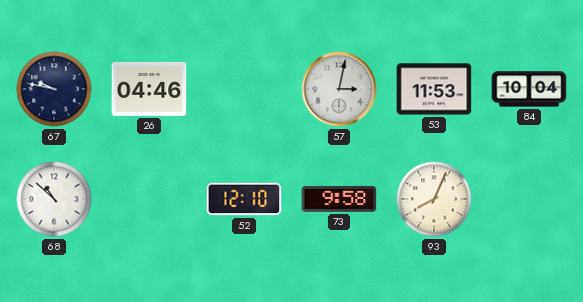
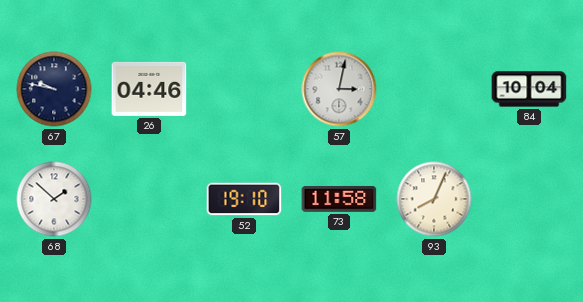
53: 11:53 -> none
68: 10:52 -> 1:52
52: 12:10 -> 19:10
73: 9:58 -> 11:58
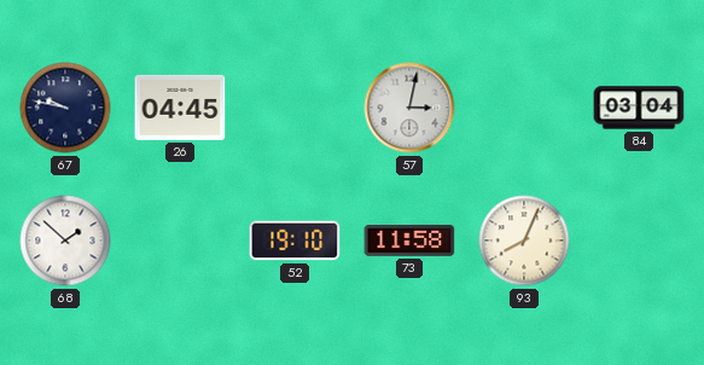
26: 04:46 -> 04:45
84: 10:04 -> 03:04
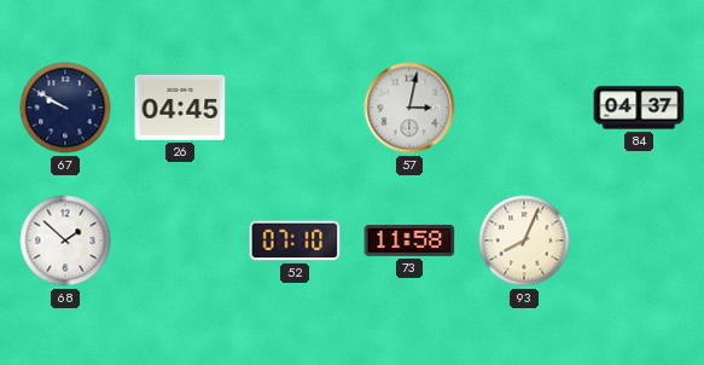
67: 9:47 -> 9:50
84: 03:04 -> 04:37
52: 19:10 -> 07:10
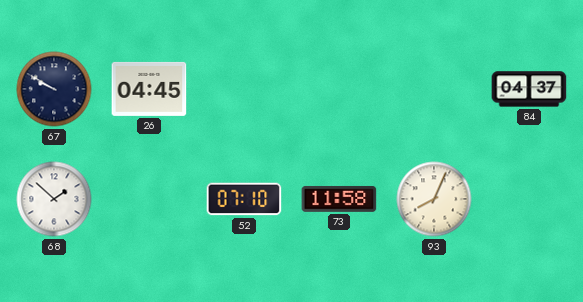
57: 3:02 -> none
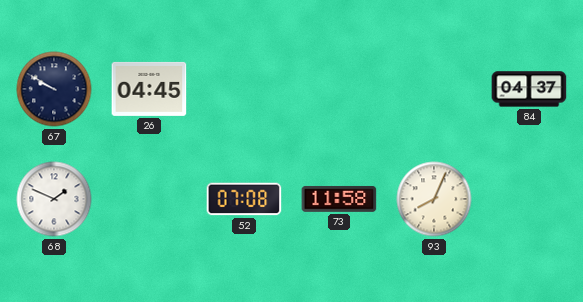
68: 1:52 -> 1:49
52: 07:10 -> 07:08
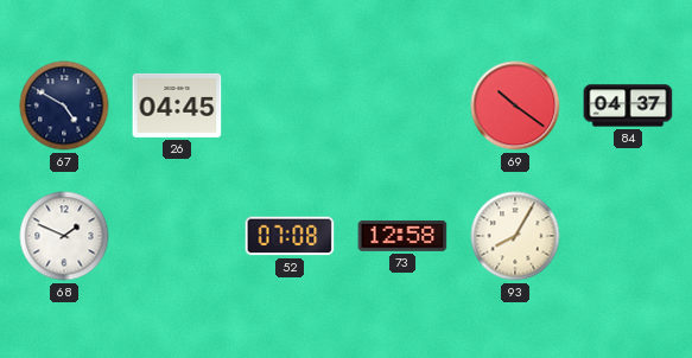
67: 9:50 -> 4:50
69: none -> 10:21
73: 11:58 -> 12:58
93: 8:04 -> 8:05
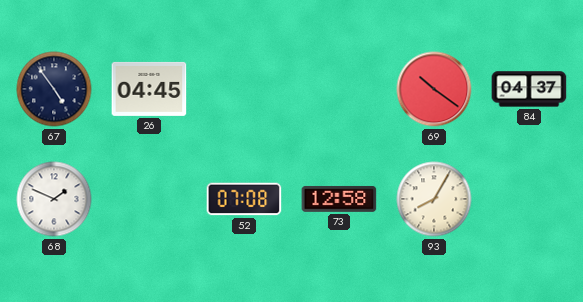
67: 4:50 -> 4:54
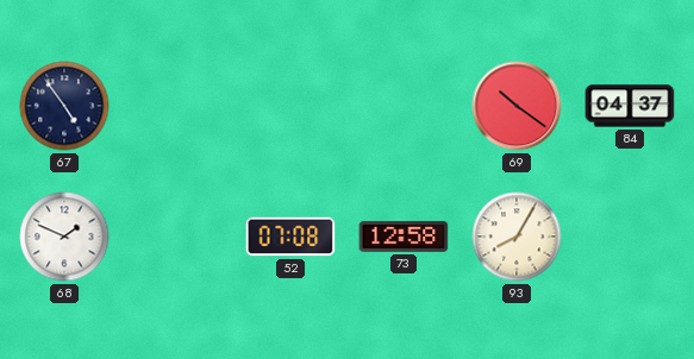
26: 04:45 -> none
